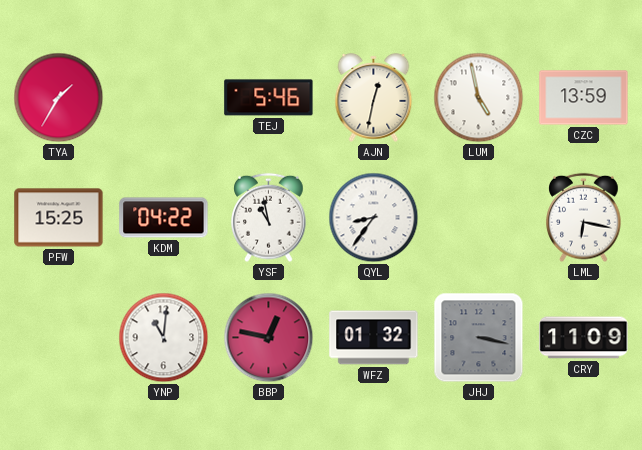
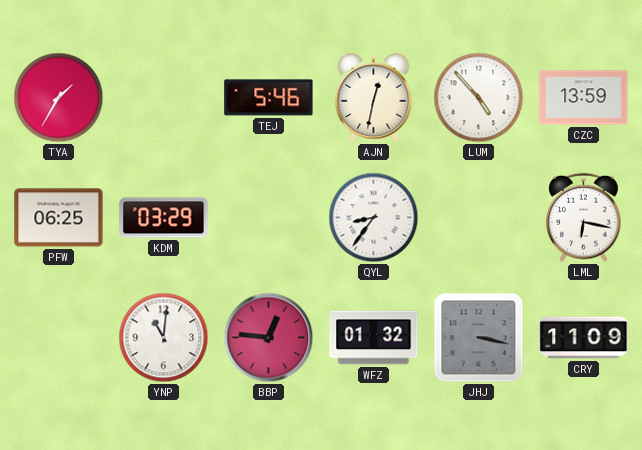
LUM: 4:58 -> 4:53
PFW: 15:25 -> 06:25
KDM: 04:22 -> 03:29
YSF: 10:58 -> none
BBP: 12:47 -> 12:46
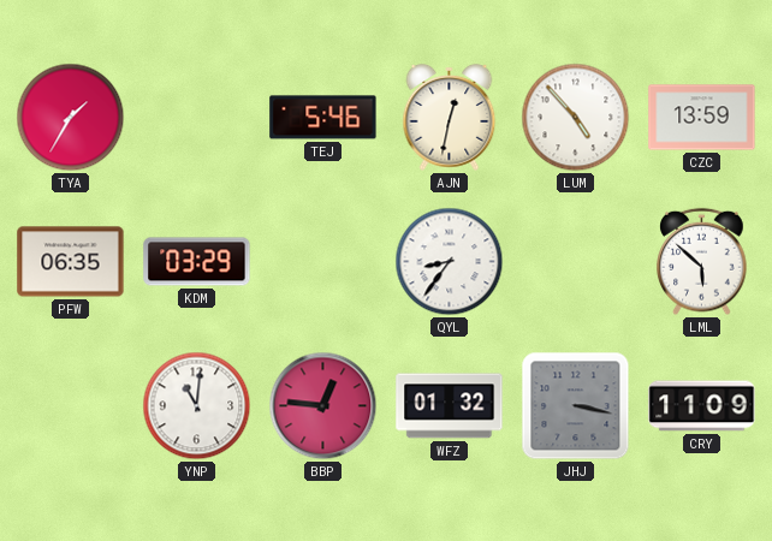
PFW: 06:25 -> 06:35
LML: 6:17 -> 5:52
